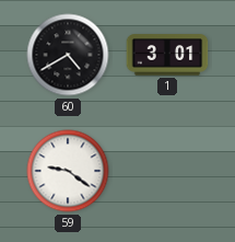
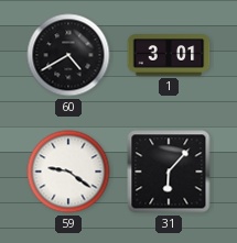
31: none -> 6:07
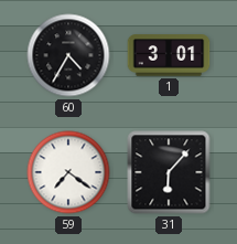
60: 4:40 -> 4:35
59: 9:21 -> 7:21
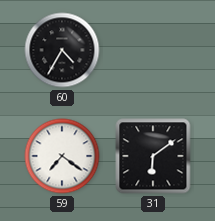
1: 3:01 -> none
31: 6:07 -> 6:09
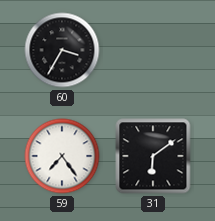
60: 4:35 -> 3:35
59: 7:21 -> 7:24
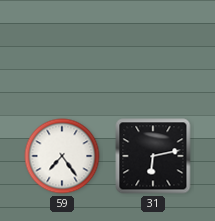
60: 3:35 -> none
31: 6:09 -> 6:13
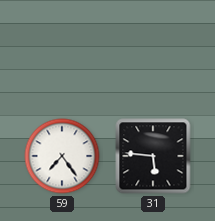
31: 6:13 -> 5:46
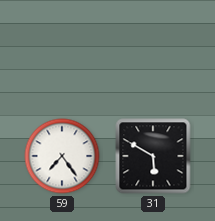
31: 5:46 -> 5:50
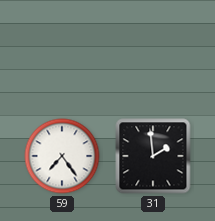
31: 5:50 -> 1:59
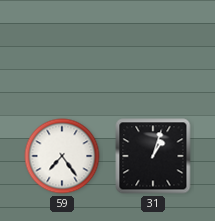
31: 1:59 -> 1:03
